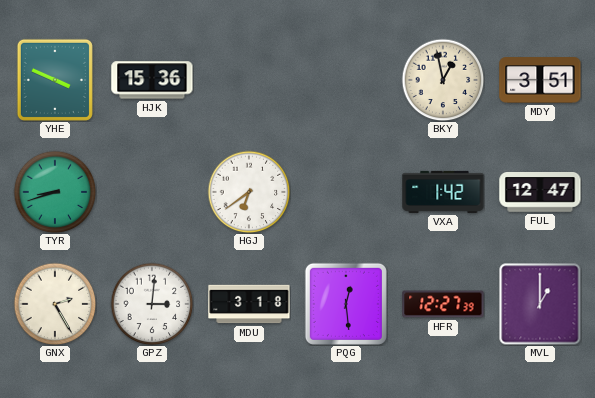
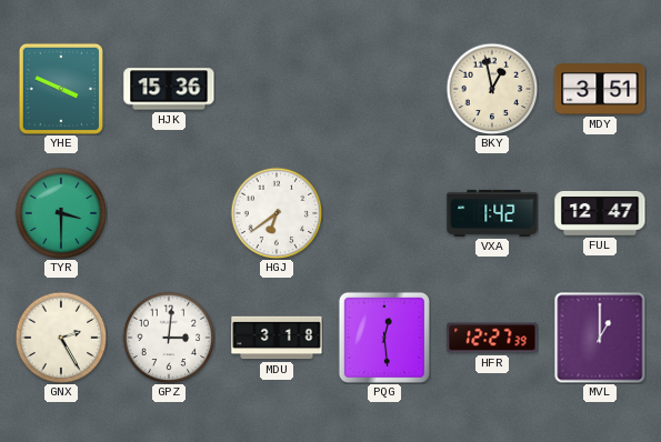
TYR: 8:42 -> 3:30
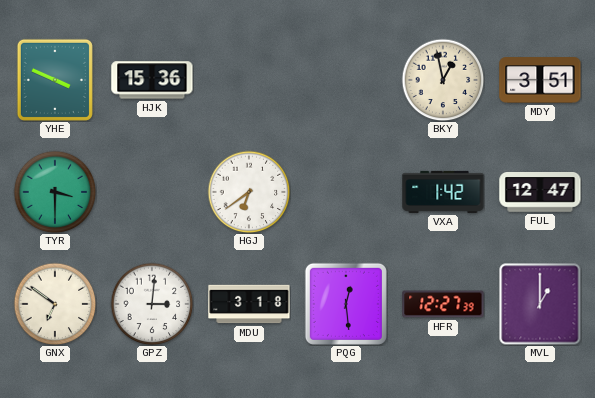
GNX: 2:25 -> 6:51
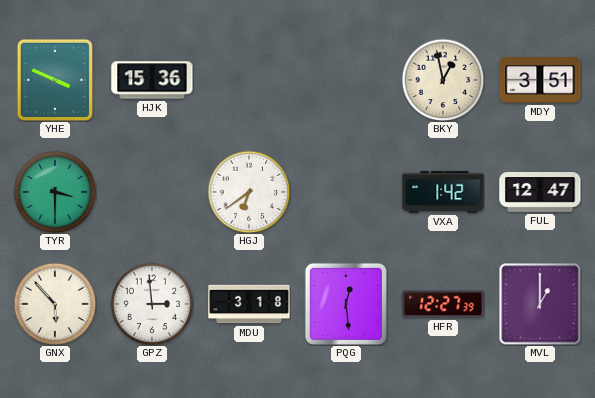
GNX: 6:51 -> 5:53
GPZ: 3:01 -> 2:59
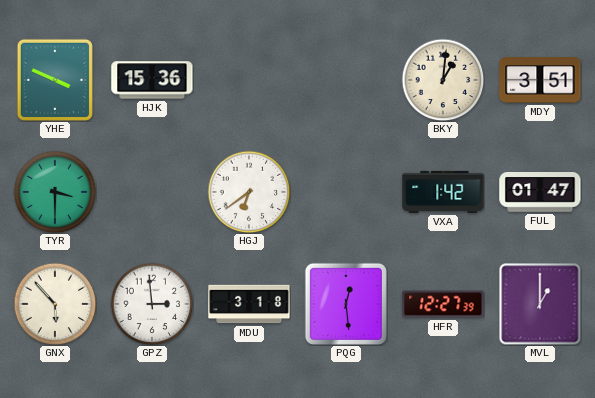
BKY: 12:58 -> 1:01
FUL: 12:47 -> 01:47
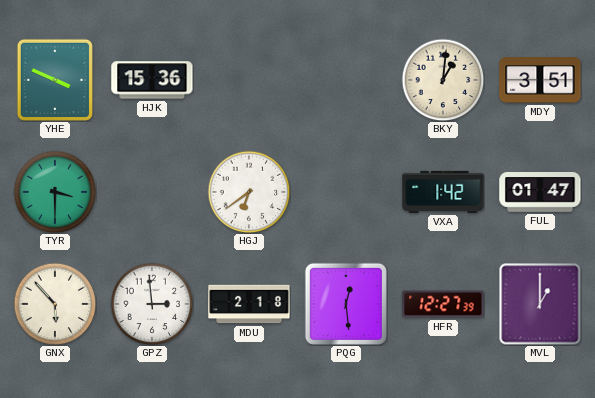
MDU: 3:18 -> 2:18
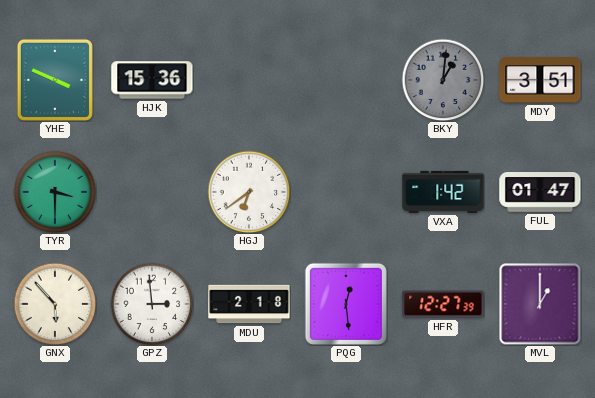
BKY dial: cream -> grey
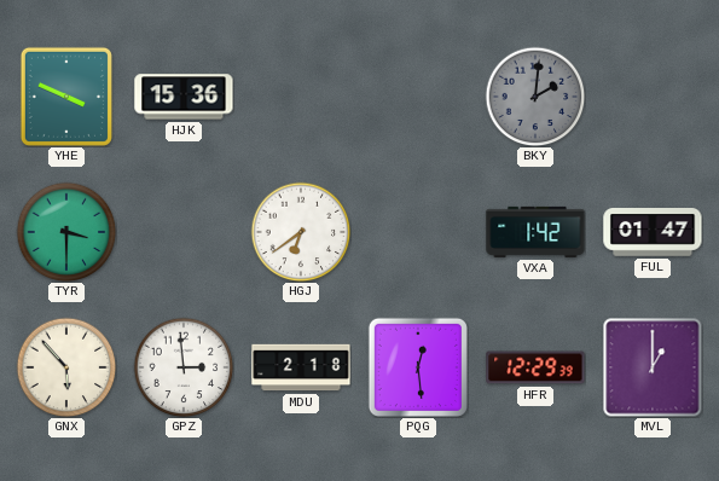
BKY: 1:01 -> 2:01
MDY: 3:51 -> none
HFR: 12:27 -> 12:29
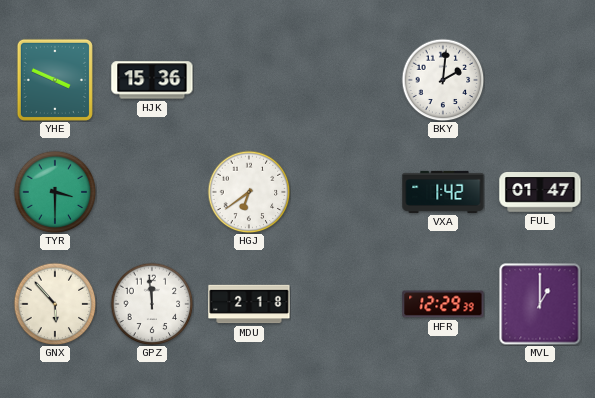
BKY dial: grey -> white
GPZ: 2:59 -> 11:59
PQG: 12:29 -> none
